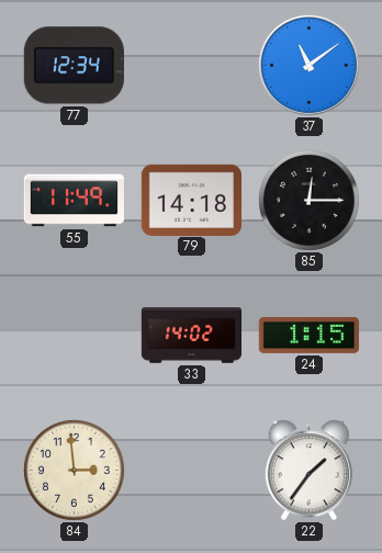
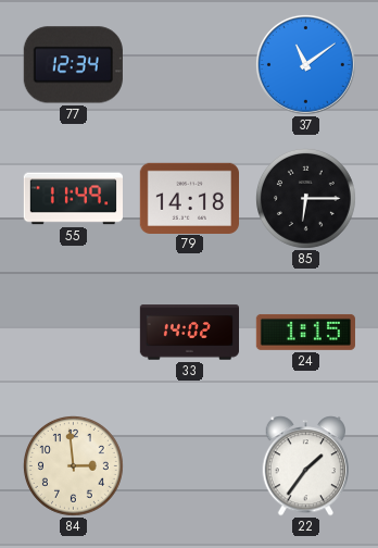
85: 12:15 -> 6:15
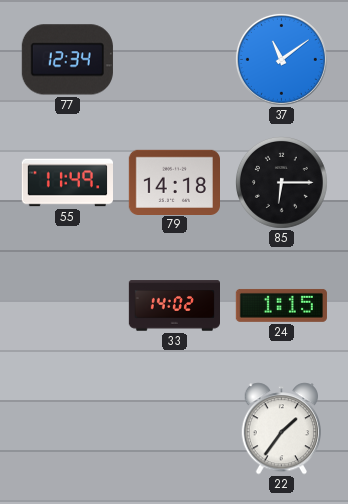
84: 2:59 -> none
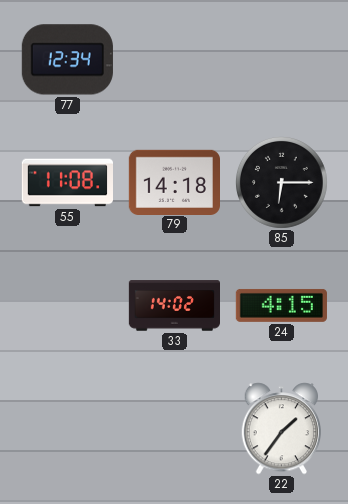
37: 11:09 -> none
55: 11:49 -> 11:08
24: 1:15 -> 4:15
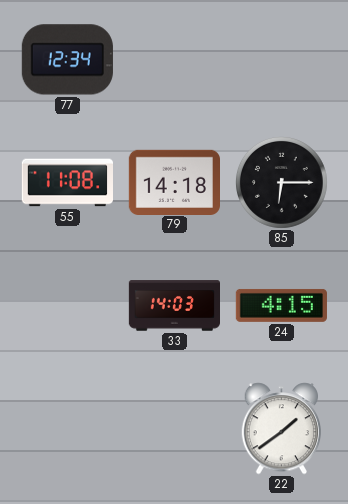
33: 14:02 -> 14:03
22: 1:36 -> 1:39
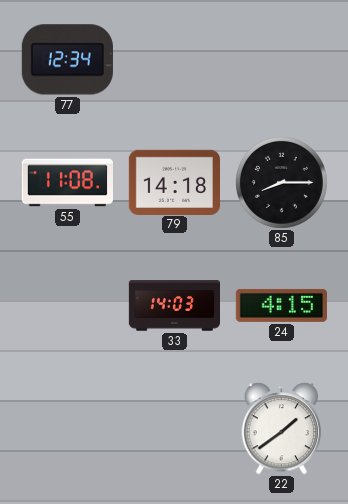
85: 6:15 -> 8:15
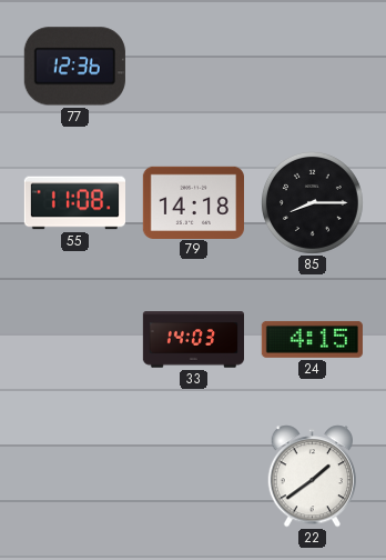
77: 12:34 -> 12:36
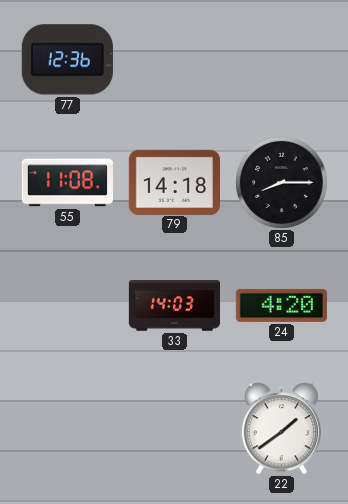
24: 4:15 -> 4:20
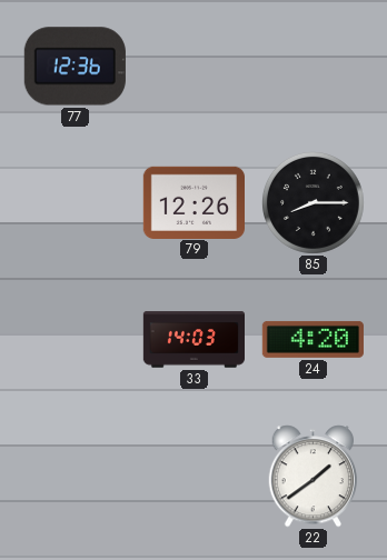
55: 11:08 -> none
79: 14:18 -> 12:26
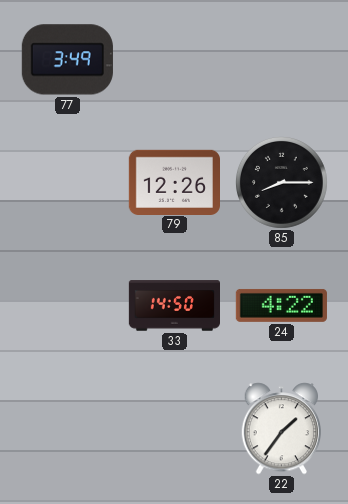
77: 12:36 -> 3:49
33: 14:03 -> 14:50
24: 4:20 -> 4:22
22: 1:39 -> 1:36
